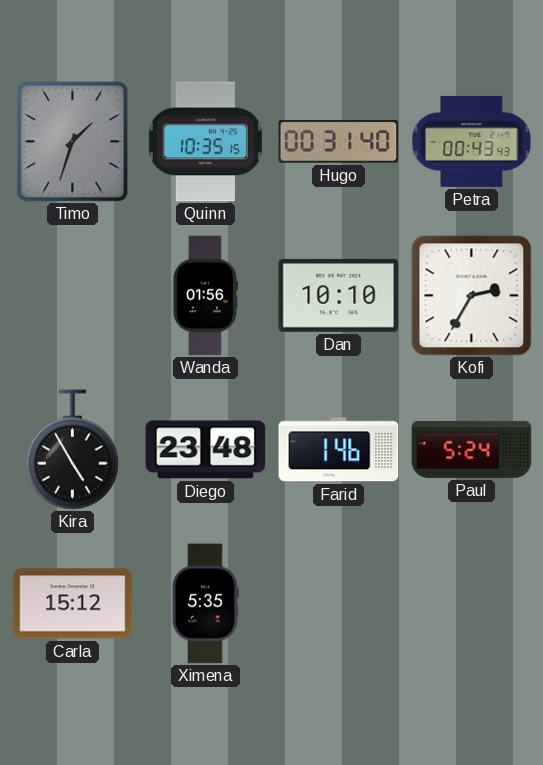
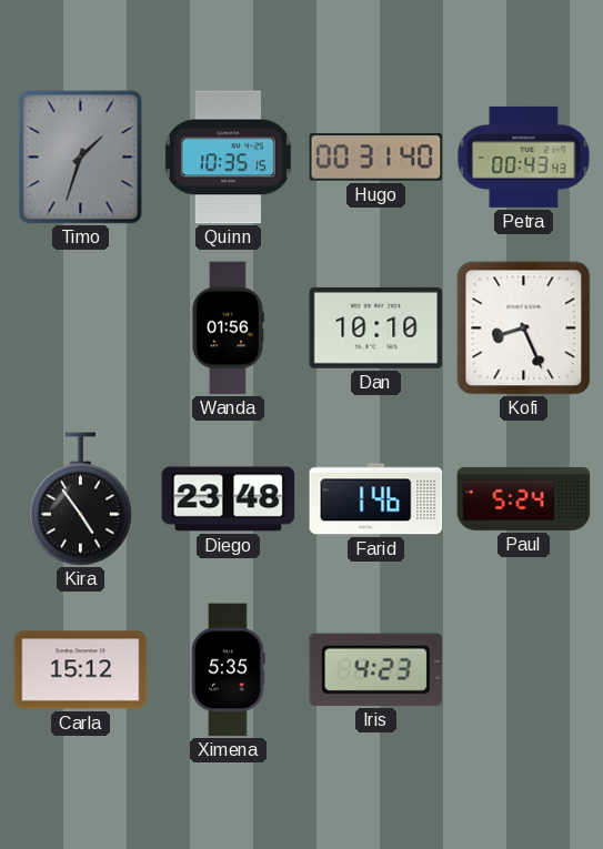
Kofi: 2:35 -> 8:26
Kira: 4:55 -> 4:54
Iris: none -> 4:23
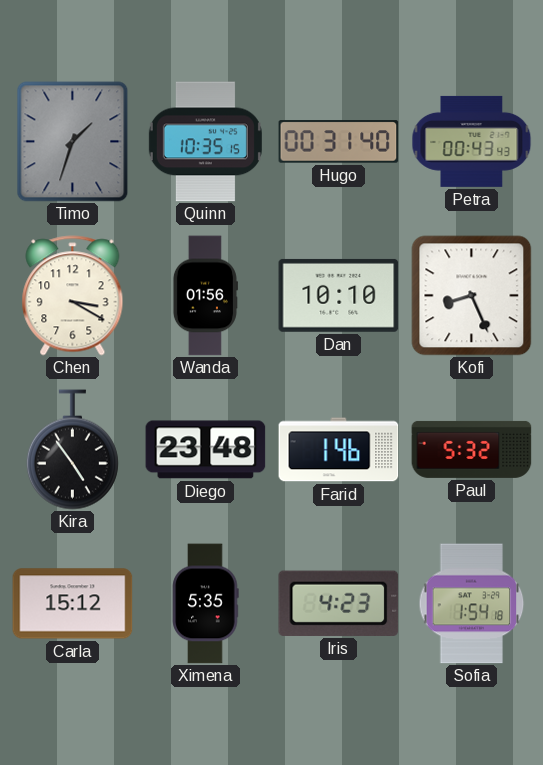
Chen: none -> 3:20
Paul: 5:24 -> 5:32
Sofia: none -> 1:54
